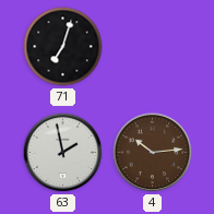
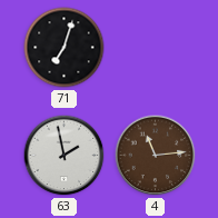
4: 10:14 -> 11:14
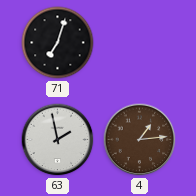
4: 11:14 -> 1:14
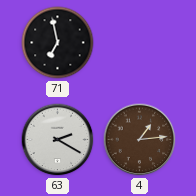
71: 7:03 -> 6:58
63: 1:58 -> 2:20
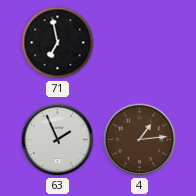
63: 2:20 -> 1:56
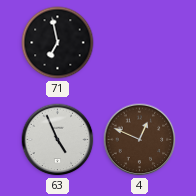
63: 1:56 -> 4:56
4: 1:14 -> 12:49
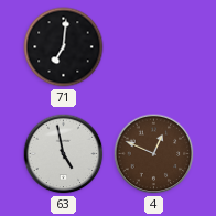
71: 6:58 -> 7:01
63: 4:56 -> 4:58
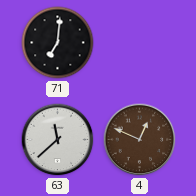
63: 4:58 -> 11:38
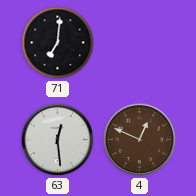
63: 11:38 -> 12:29
